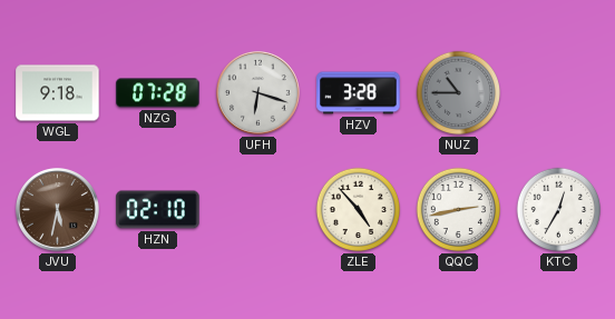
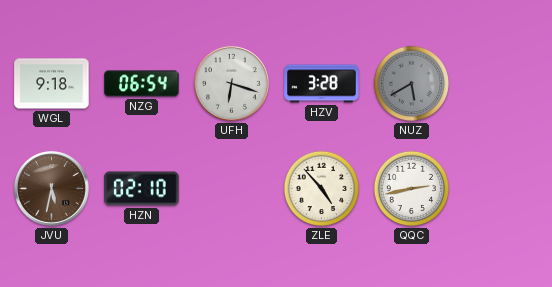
NZG: 07:28 -> 06:54
NUZ: 10:45 -> 5:40
KTC: 12:35 -> none
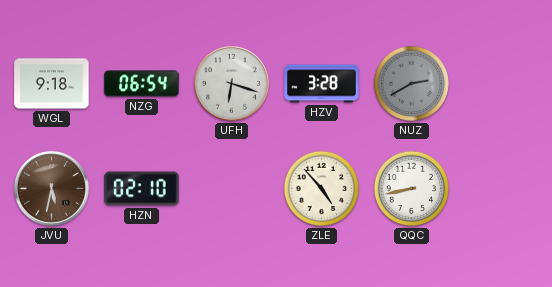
NUZ: 5:40 -> 2:40
QQC: 2:43 -> 8:43
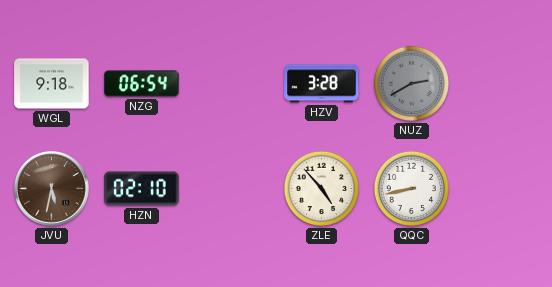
UFH: 6:18 -> none
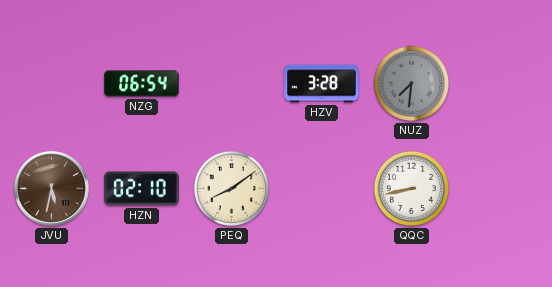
WGL: 9:18 -> none
NUZ: 2:40 -> 7:31
PEQ: none -> 8:09
ZLE: 4:53 -> none
